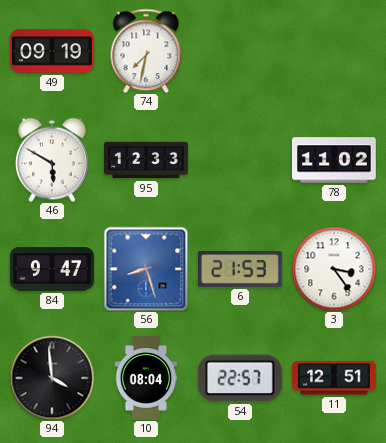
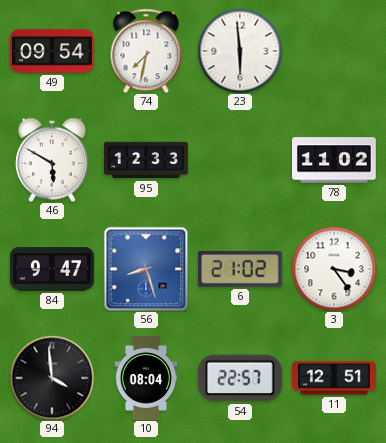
49: 09:19 -> 09:54
23: none -> 5:59
6: 21:53 -> 21:02
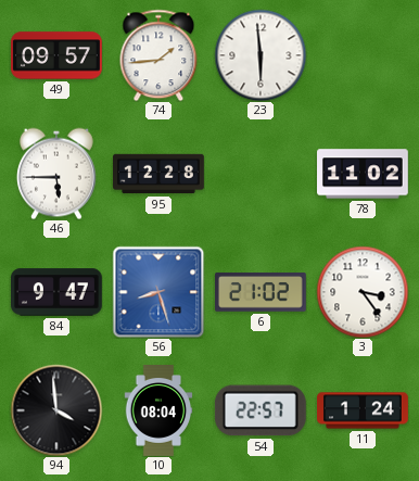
49: 09:54 -> 09:57
74: 7:32 -> 1:44
46: 5:50 -> 5:45
95: 12:33 -> 12:28
11: 12:51 -> 1:24
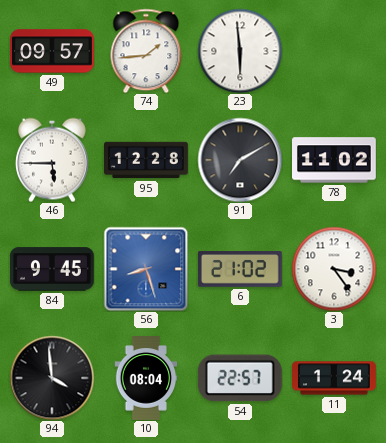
91: none -> 7:10
84: 9:47 -> 9:45
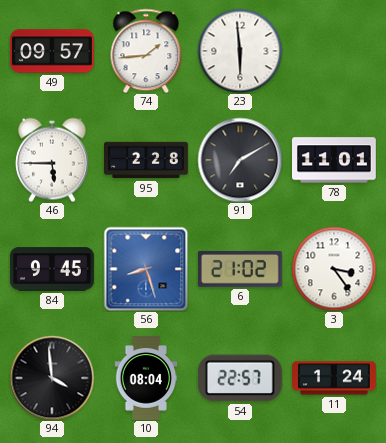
95: 12:28 -> 2:28
78: 11:02 -> 11:01
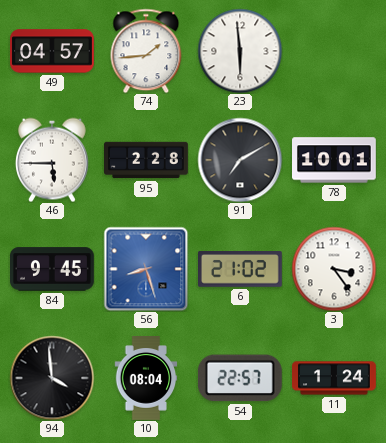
49: 09:57 -> 04:57
78: 11:01 -> 10:01
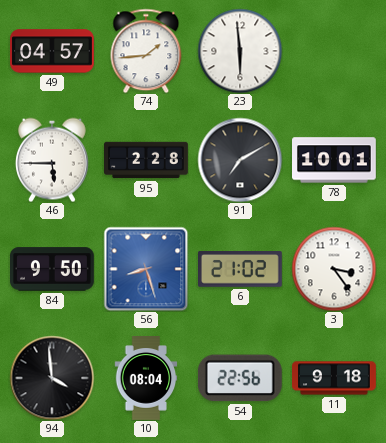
84: 9:45 -> 9:50
54: 22:57 -> 22:56
11: 1:24 -> 9:18
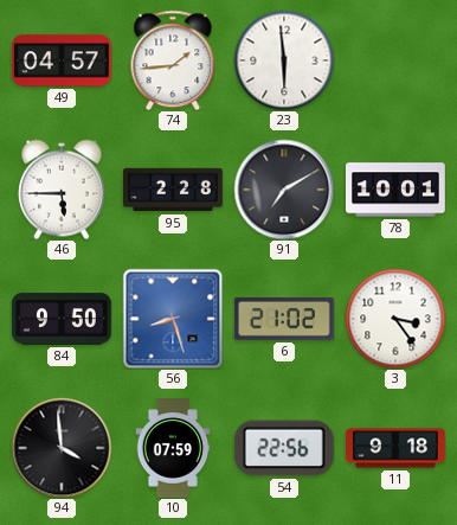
10: 08:04 -> 07:59
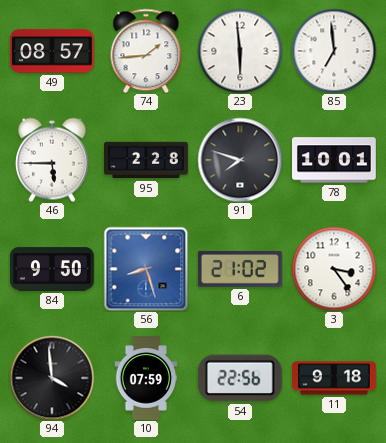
49: 04:57 -> 08:57
85: none -> 6:59
91: 7:10 -> 7:48
